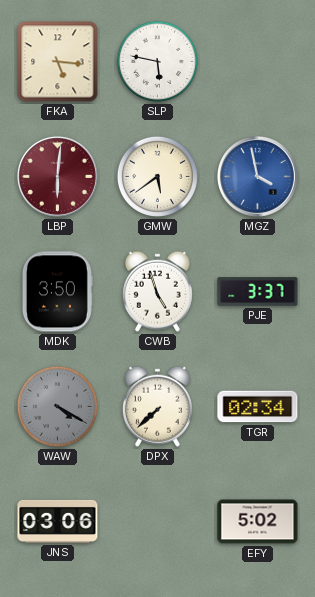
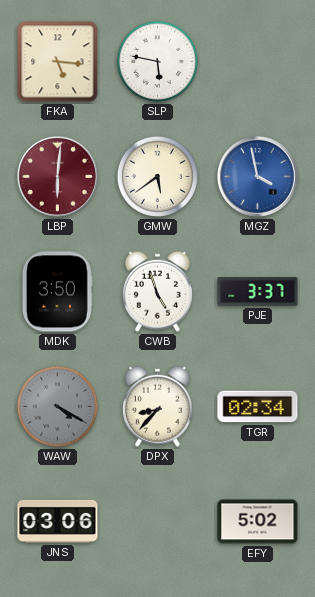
DPX: 7:38 -> 8:37
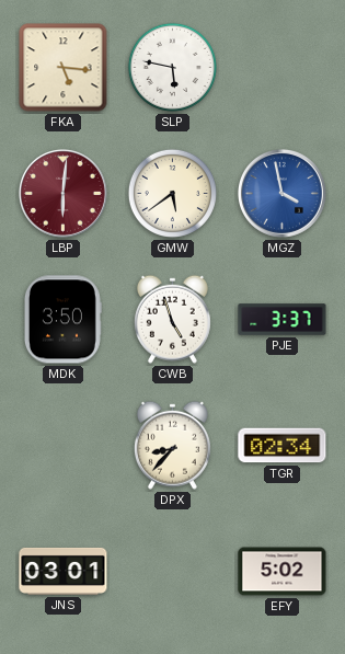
WAW: 4:20 -> none
JNS: 03:06 -> 03:01
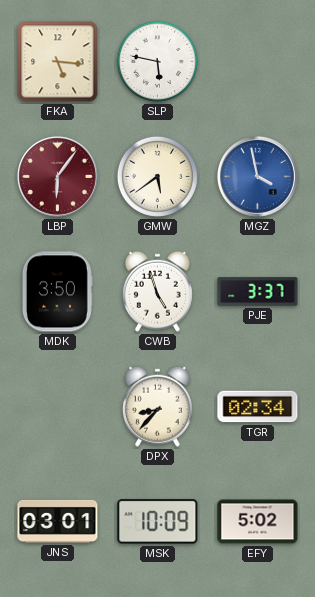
LBP: 6:01 -> 6:06
MSK: none -> 10:09
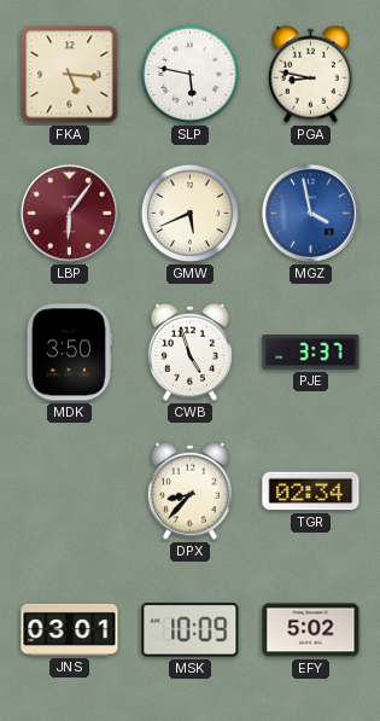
PGA: none -> 8:47
GMW: 5:39 -> 5:41
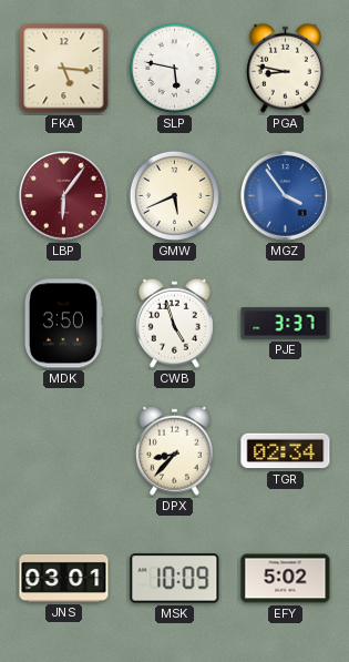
MGZ: 3:58 -> 3:54
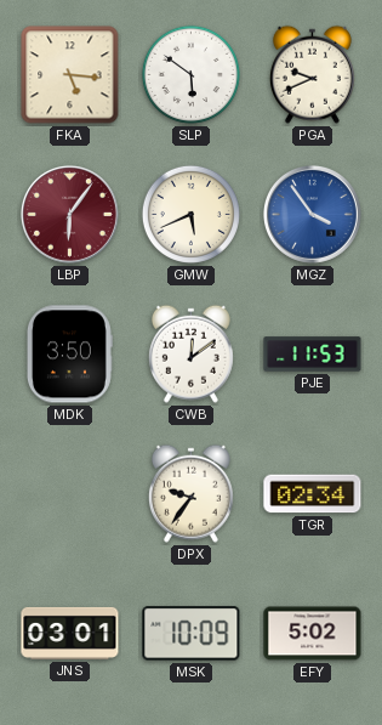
SLP: 5:47 -> 5:51
PGA: 8:47 -> 9:41
CWB: 4:57 -> 12:09
PJE: 3:37 -> 11:53
DPX: 8:37 -> 9:36
